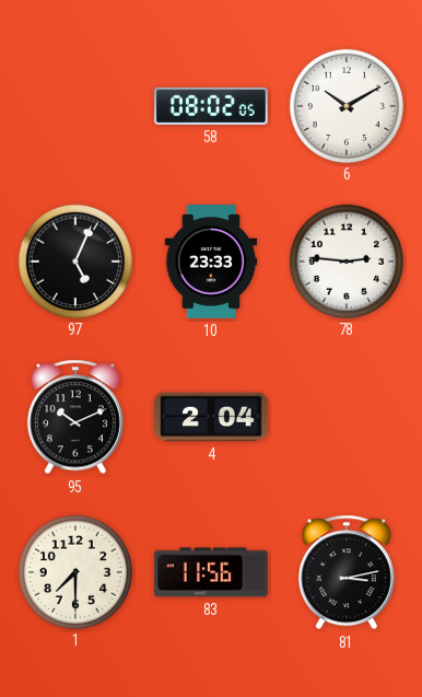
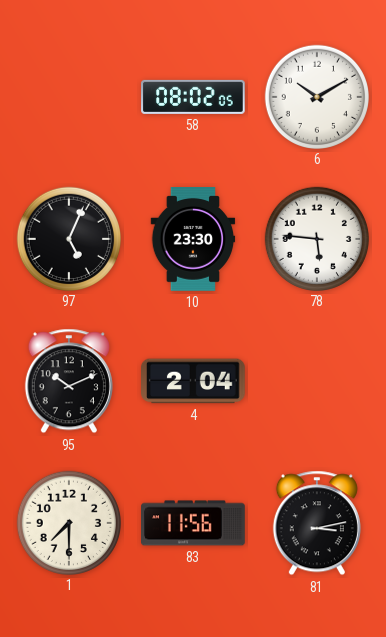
10: 23:33 -> 23:30
78: 2:46 -> 5:46
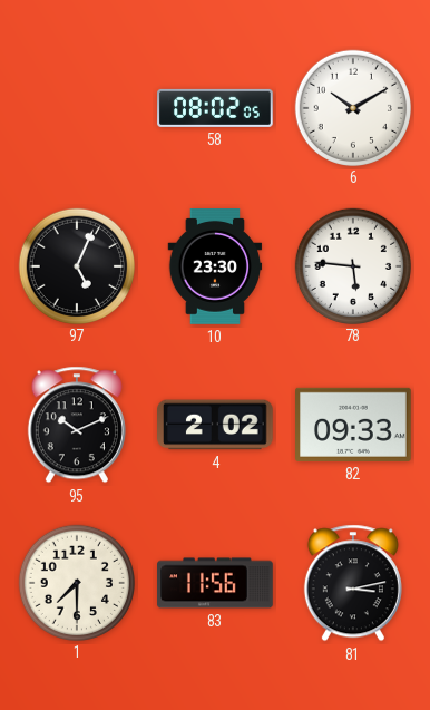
4: 2:04 -> 2:02
82: none -> 09:33
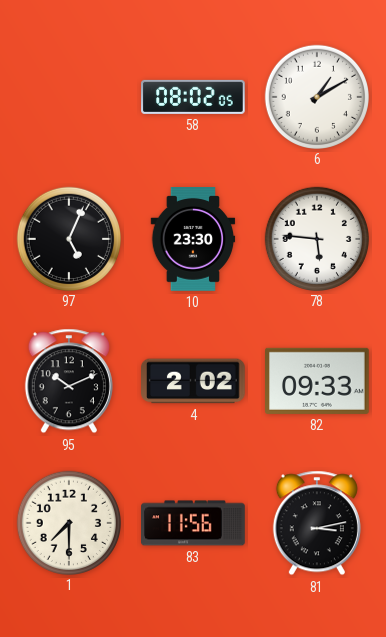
6: 10:10 -> 1:10
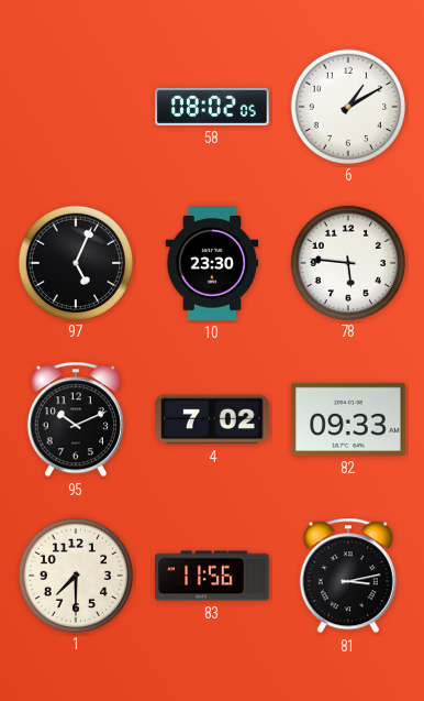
4: 2:02 -> 7:02
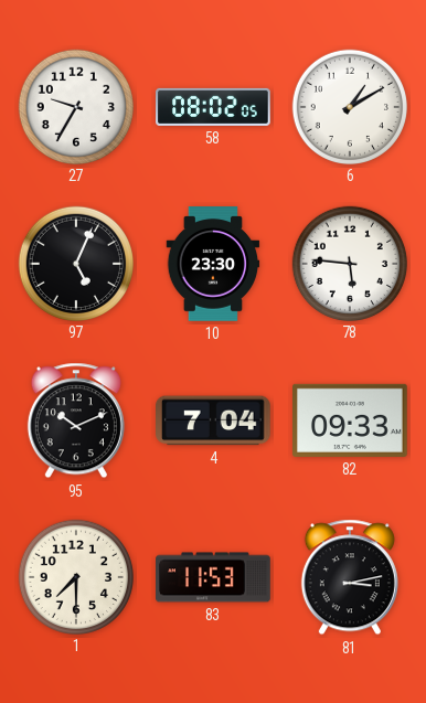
27: none -> 9:35
4: 7:02 -> 7:04
83: 11:56 -> 11:53
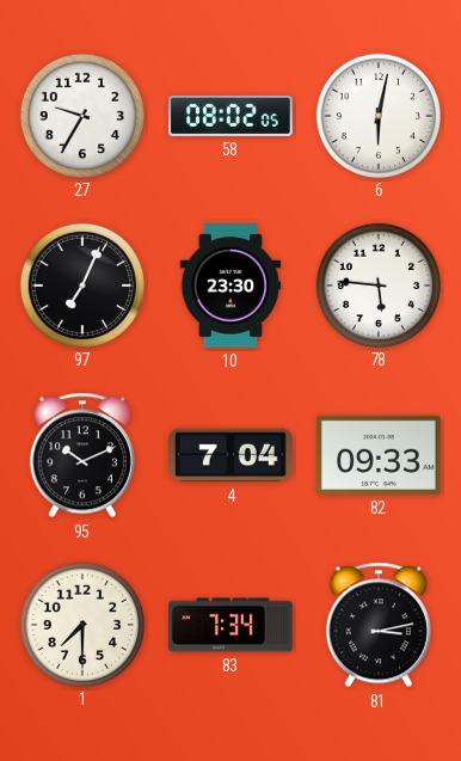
6: 1:10 -> 6:02
97: 5:04 -> 7:04
83: 11:53 -> 7:34
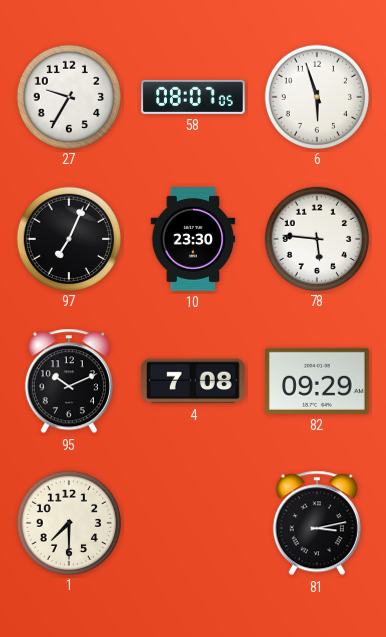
58: 08:02 -> 08:07
6: 6:02 -> 5:57
4: 7:04 -> 7:08
82: 09:33 -> 09:29
83: 7:34 -> none
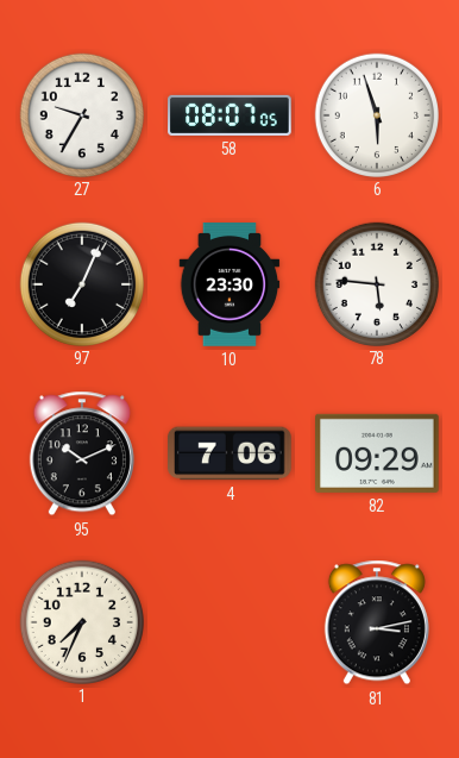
4: 7:08 -> 7:06
1: 7:30 -> 7:34
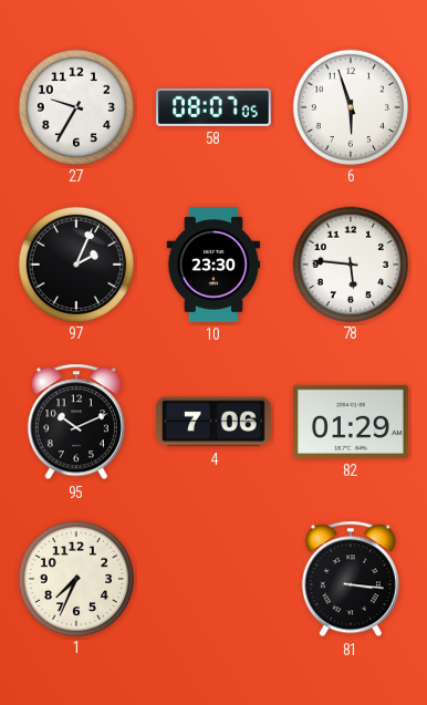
97: 7:04 -> 2:04
82: 09:29 -> 01:29
81: 3:13 -> 3:16
